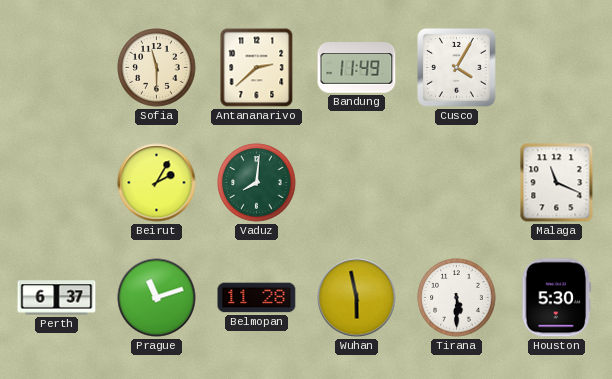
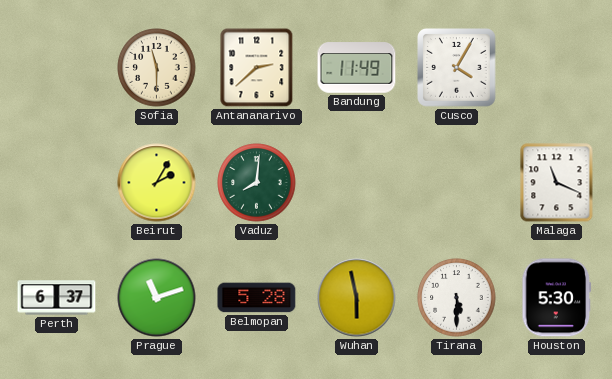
Belmopan: 11:28 -> 5:28
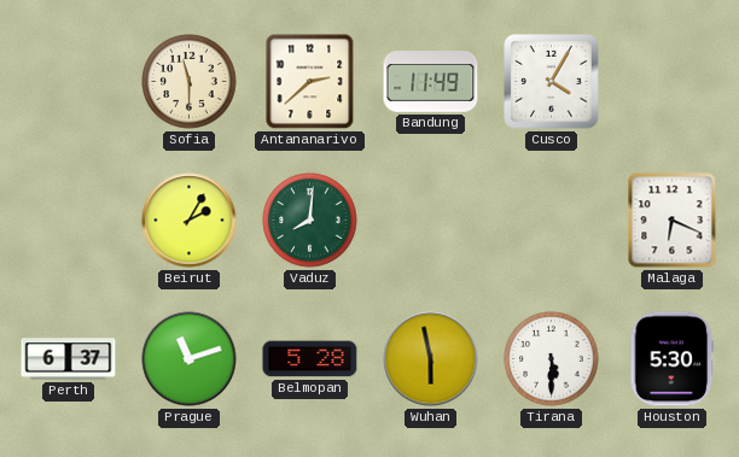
Malaga: 11:19 -> 6:19
